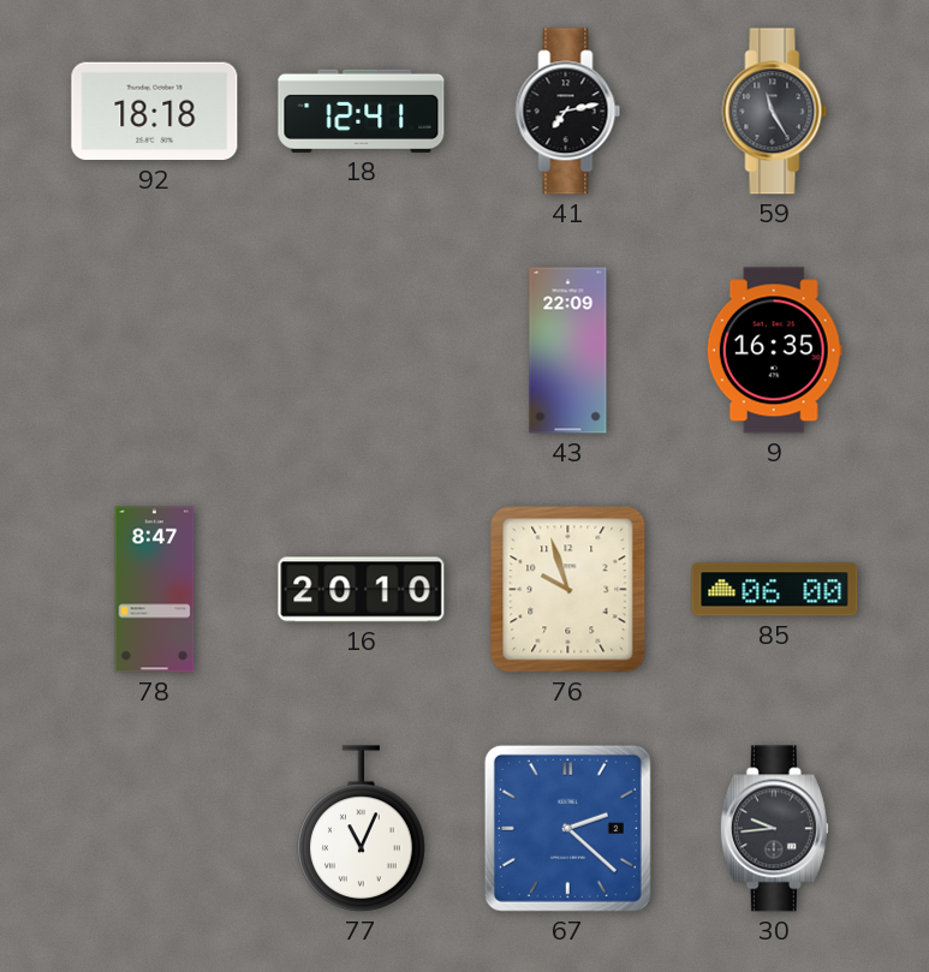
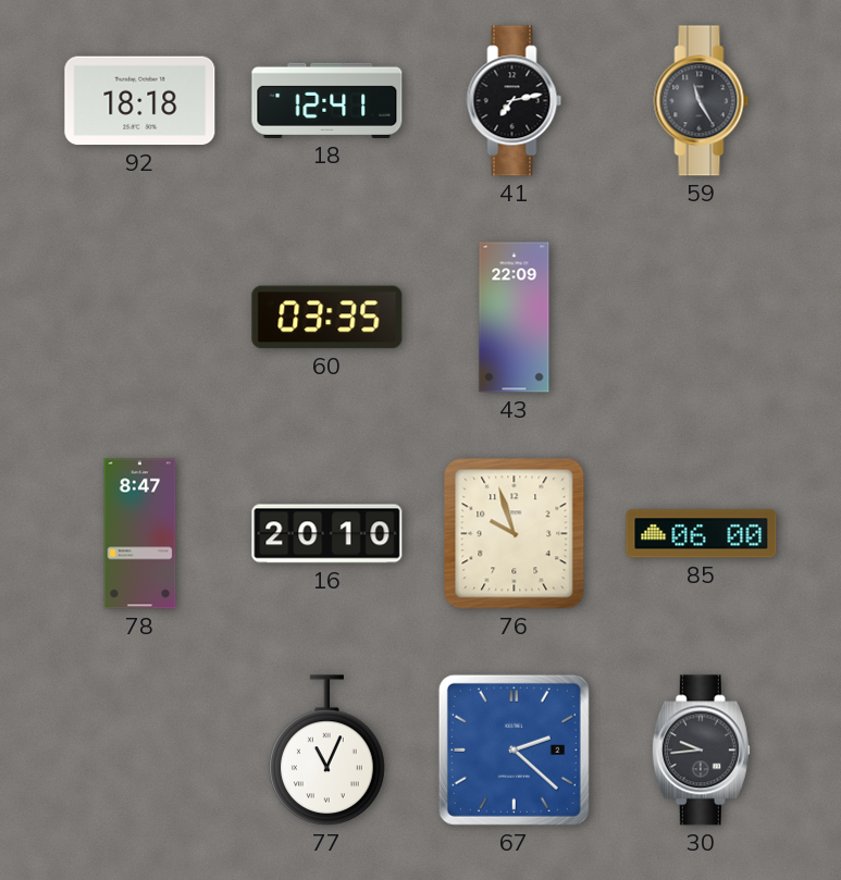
60: none -> 03:35
9: 16:35 -> none
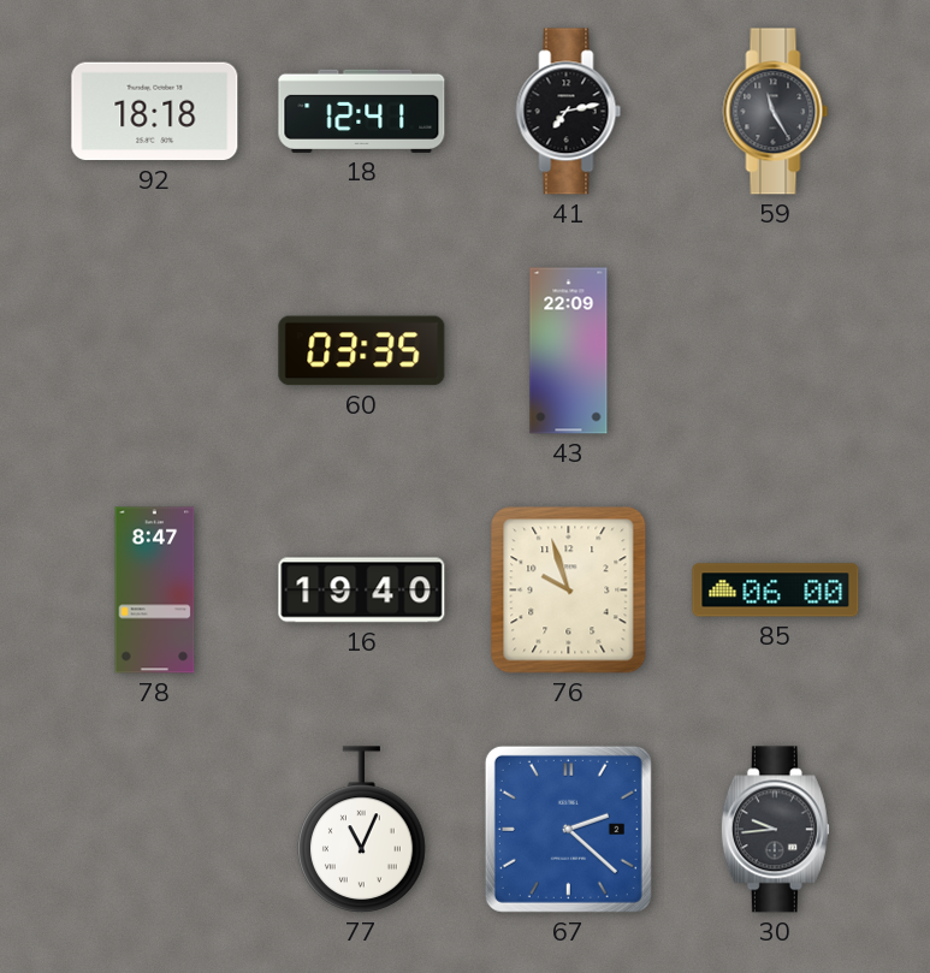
16: 20:10 -> 19:40
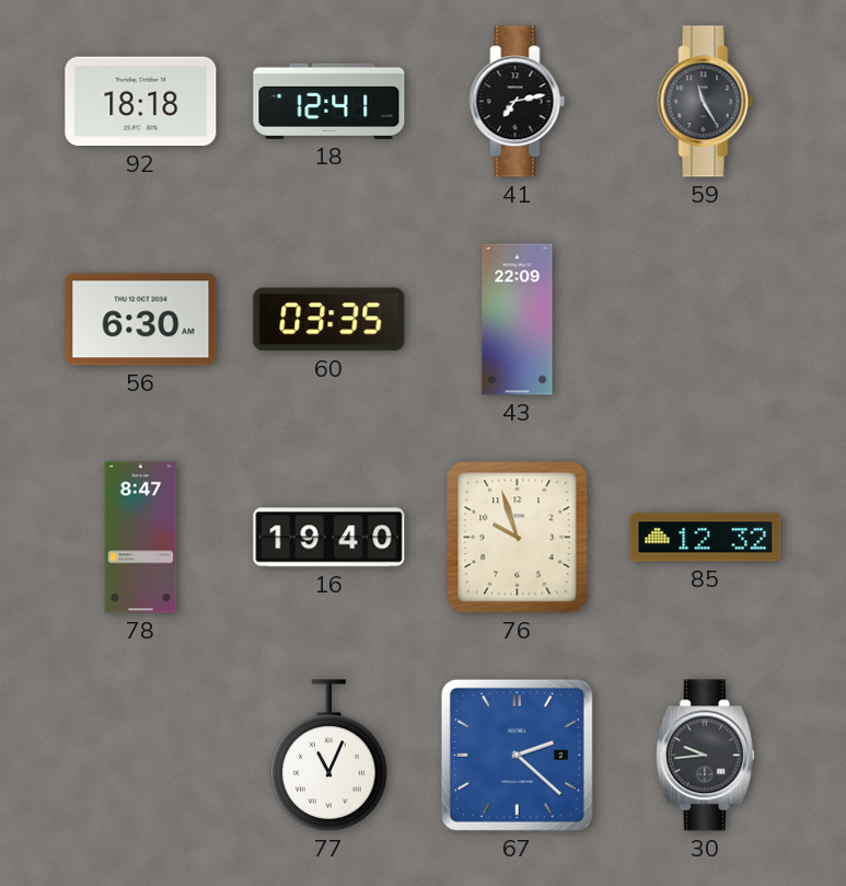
56: none -> 6:30
85: 06:00 -> 12:32
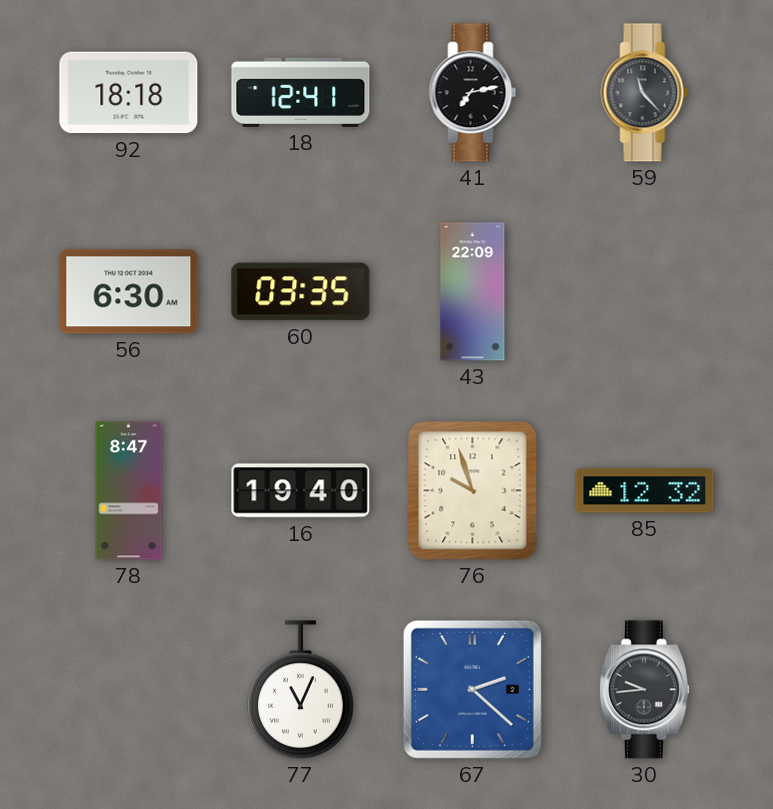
59: 11:25 -> 11:23
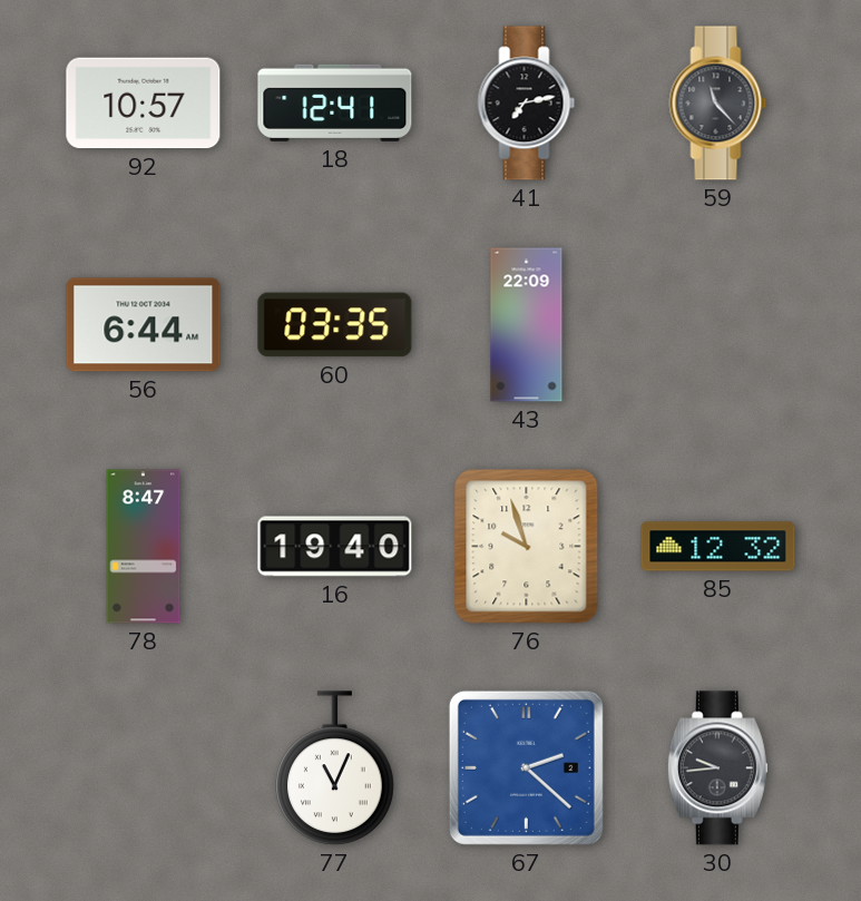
92: 18:18 -> 10:57
56: 6:30 -> 6:44
